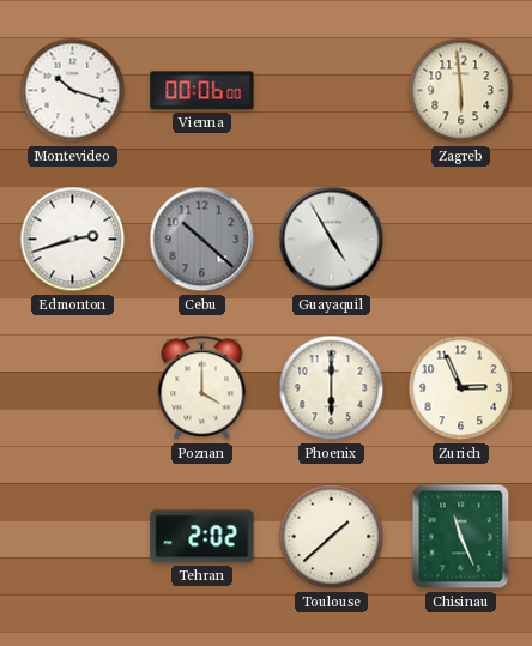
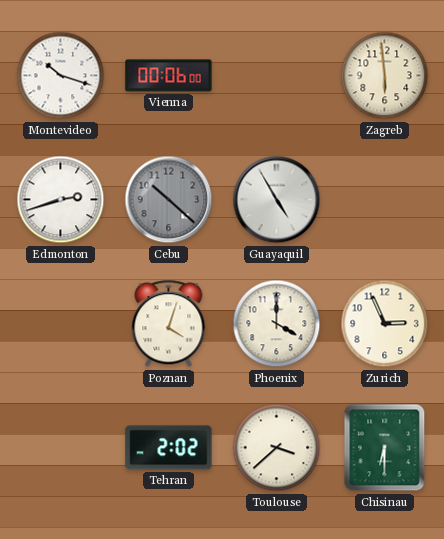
Poznan: 4:00 -> 4:03
Phoenix: 6:00 -> 4:00
Toulouse: 1:38 -> 3:38
Chisinau: 11:26 -> 6:30
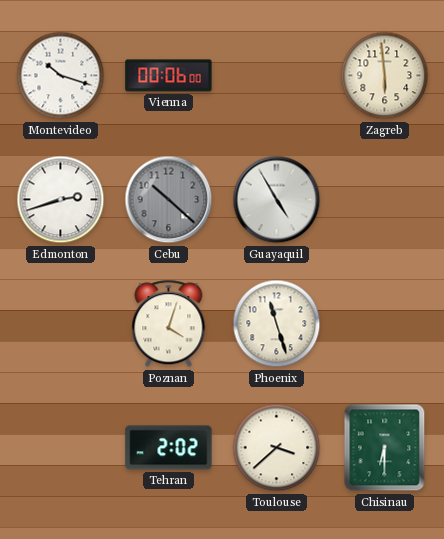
Phoenix: 4:00 -> 11:27
Zurich: 2:56 -> none
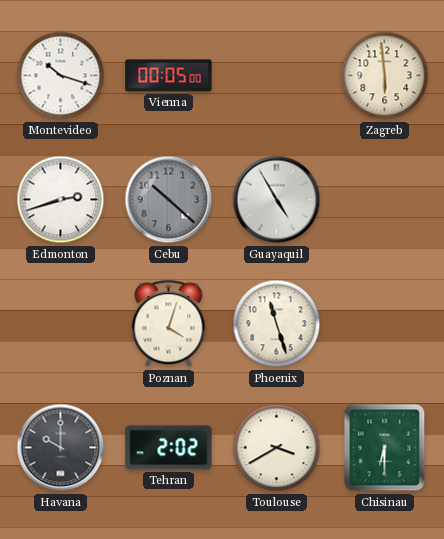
Vienna: 00:06 -> 00:05
Havana: none -> 10:00
Toulouse: 3:38 -> 3:40
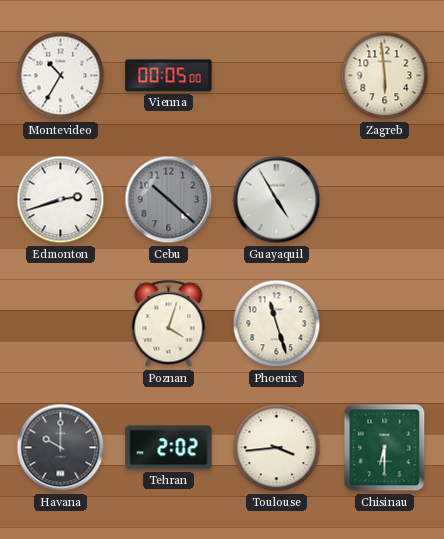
Montevideo: 10:18 -> 10:35
Toulouse: 3:40 -> 3:44
